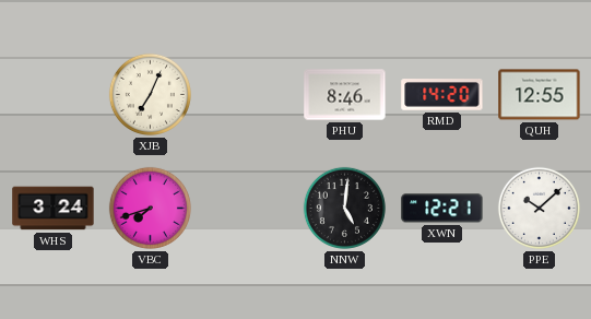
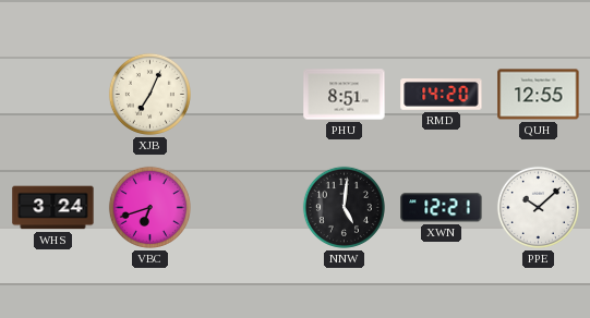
PHU: 8:46 -> 8:51
VBC: 7:42 -> 6:42
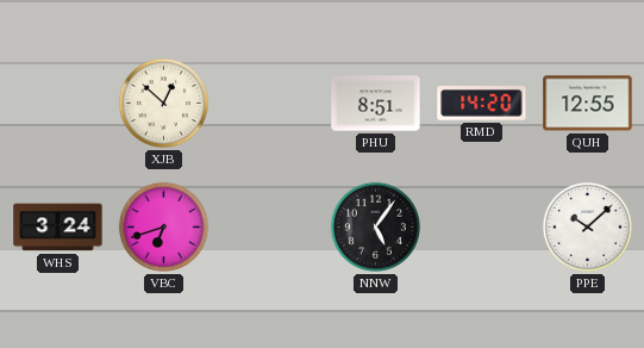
XJB: 7:04 -> 12:52
NNW: 5:01 -> 5:06
XWN: 12:21 -> none
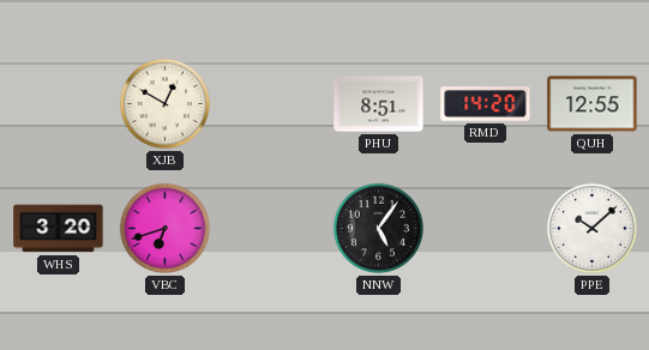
XJB: 12:52 -> 12:50
WHS: 3:24 -> 3:20
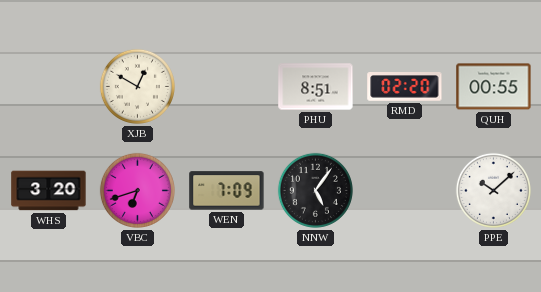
RMD: 14:20 -> 02:20
QUH: 12:55 -> 00:55
WEN: none -> 7:09
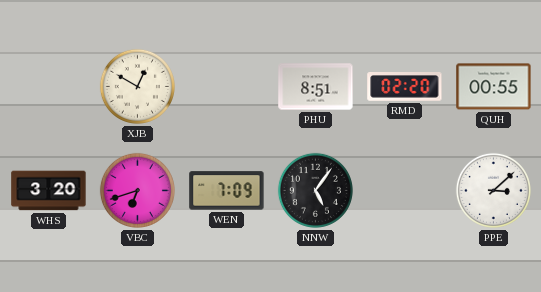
PPE: 10:08 -> 3:08
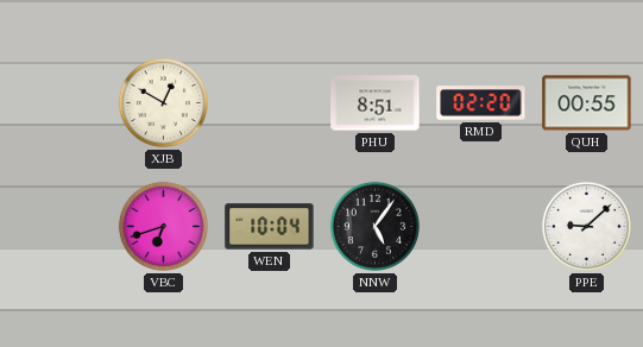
WHS: 3:20 -> none
WEN: 7:09 -> 10:04
PPE: 3:08 -> 9:08
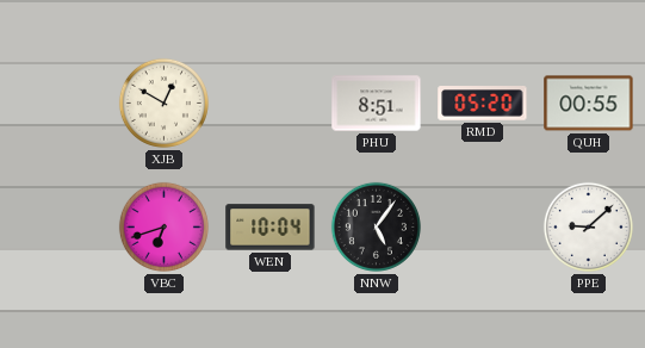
RMD: 02:20 -> 05:20
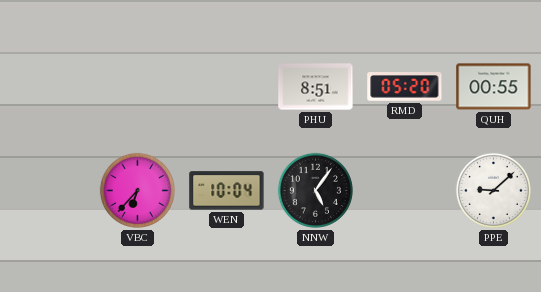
XJB: 12:50 -> none
VBC: 6:42 -> 6:37
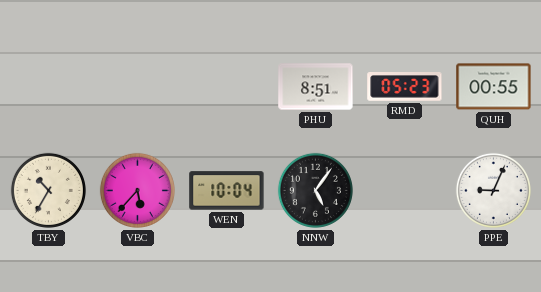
RMD: 05:20 -> 05:23
TBY: none -> 10:35
VBC: 6:37 -> 5:37
PPE: 9:08 -> 9:04
